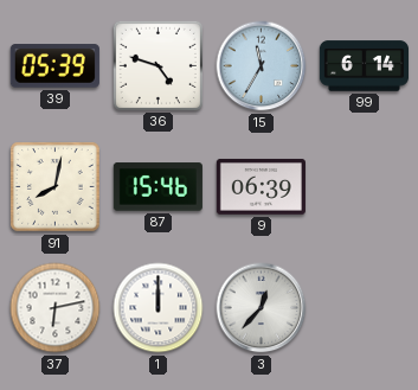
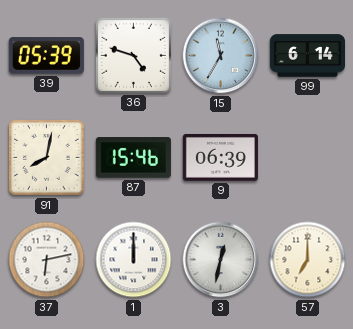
3: 12:37 -> 12:32
57: none -> 7:00
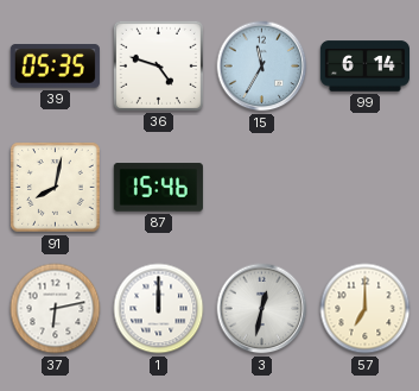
39: 05:39 -> 05:35
9: 06:39 -> none
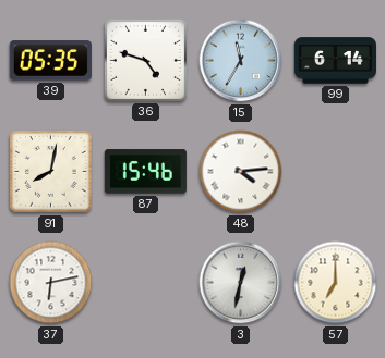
48: none -> 4:14
1: 12:00 -> none
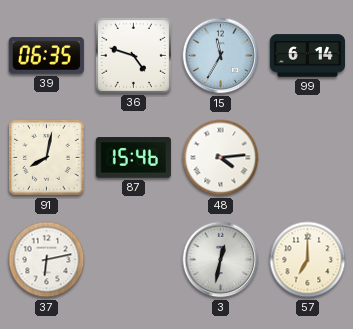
39: 05:35 -> 06:35
